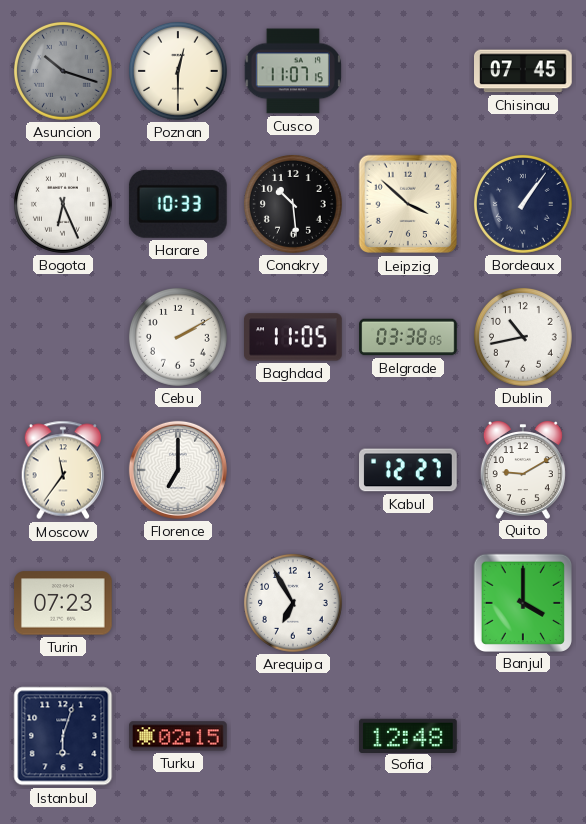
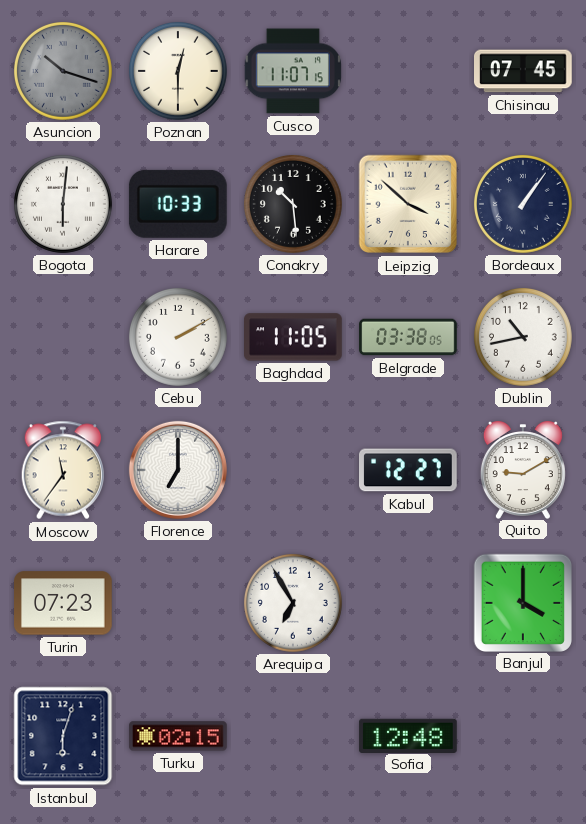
Bogota: 6:26 -> 6:01
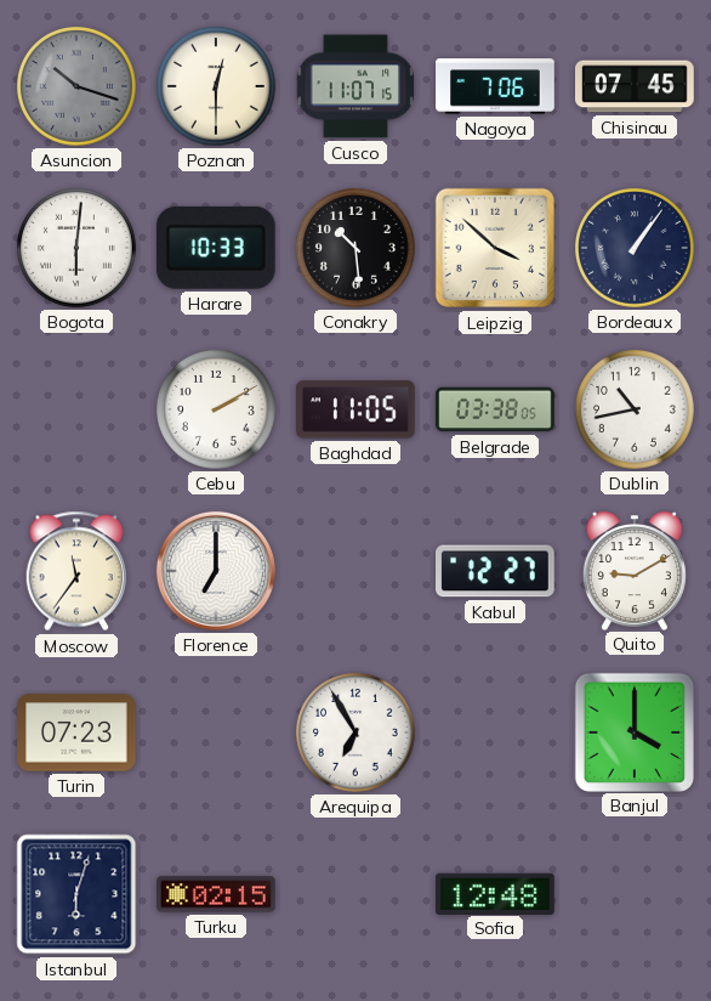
Nagoya: none -> 7:06
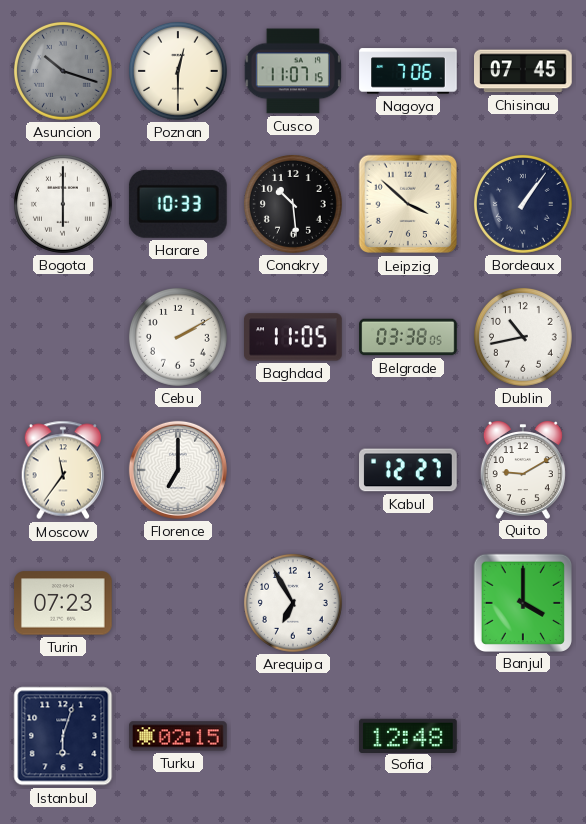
Bogota: 6:01 -> 6:00
